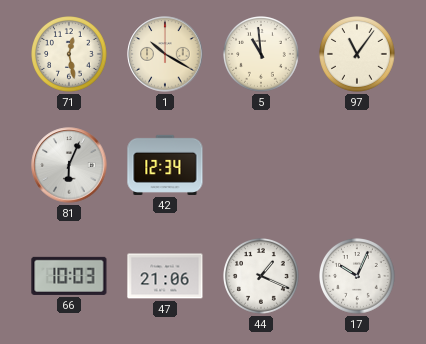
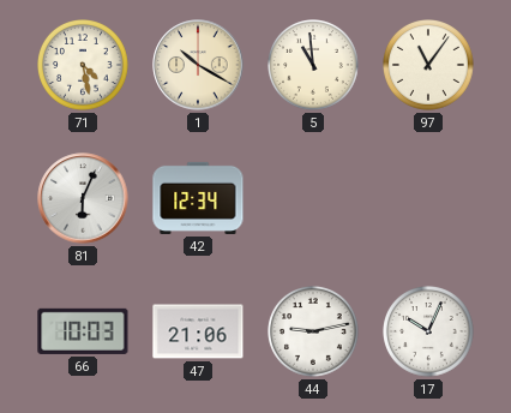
71: 12:28 -> 4:28
44: 1:19 -> 9:13
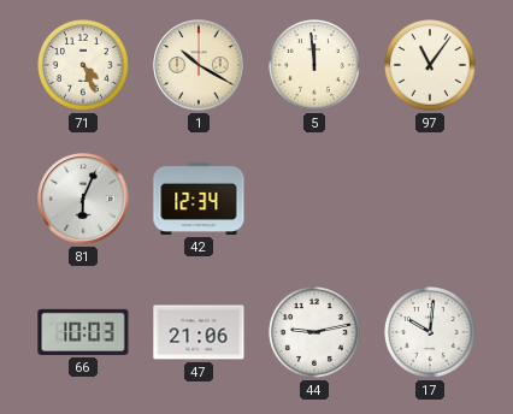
71: 4:28 -> 4:26
5: 10:59 -> 11:59
17: 10:04 -> 10:01
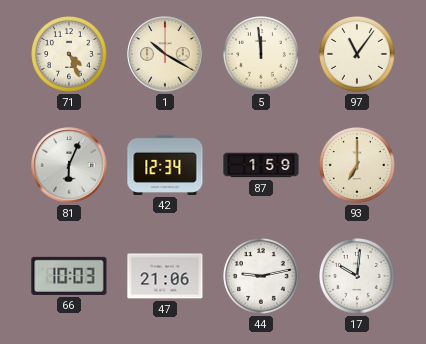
87: none -> 1:59
93: none -> 7:00
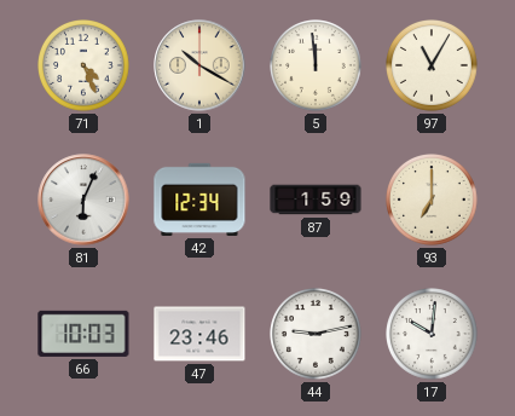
97: 11:06 -> 11:05
47: 21:06 -> 23:46
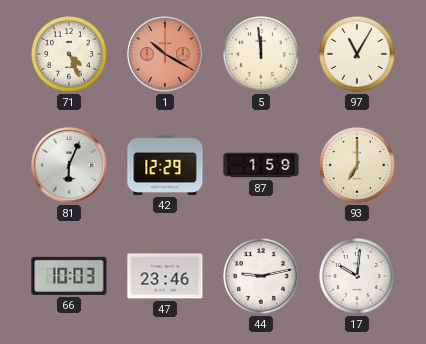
1 dial: cream -> salmon
42: 12:34 -> 12:29
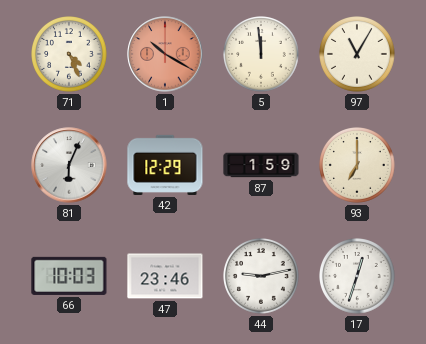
17: 10:01 -> 12:33
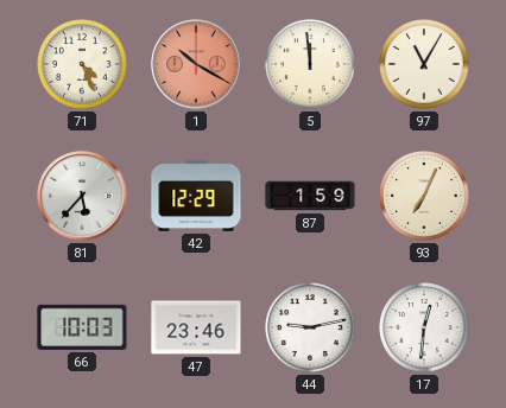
81: 6:04 -> 5:37
93: 7:00 -> 7:04
17: 12:33 -> 12:31
